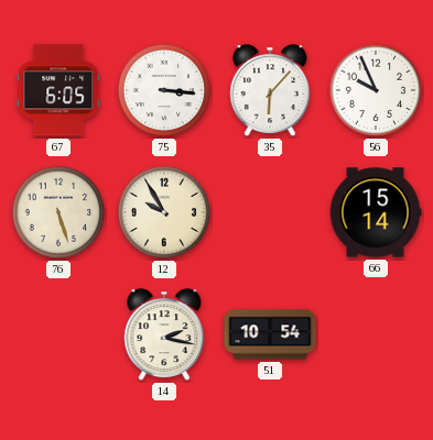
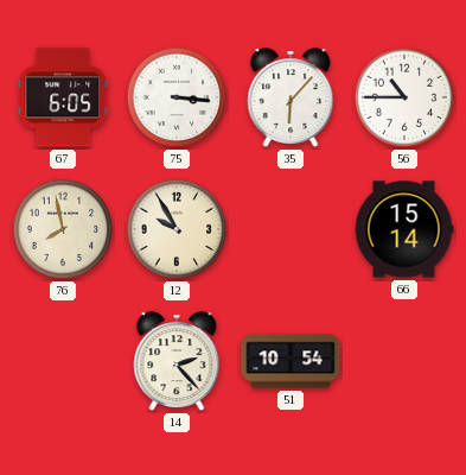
56: 9:56 -> 10:45
76: 5:27 -> 7:58
14: 2:17 -> 2:23
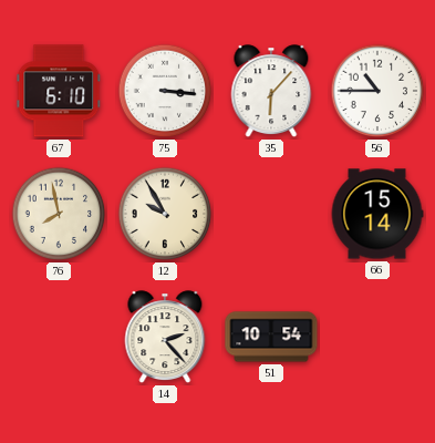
67: 6:05 -> 6:10
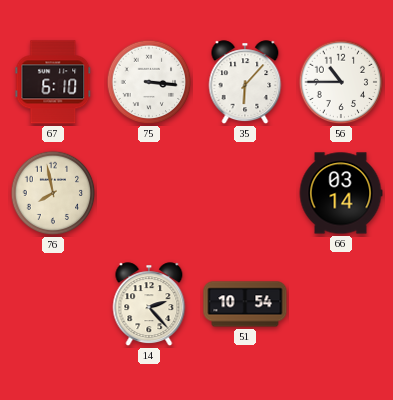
12: 9:55 -> none
66: 15:14 -> 03:14
